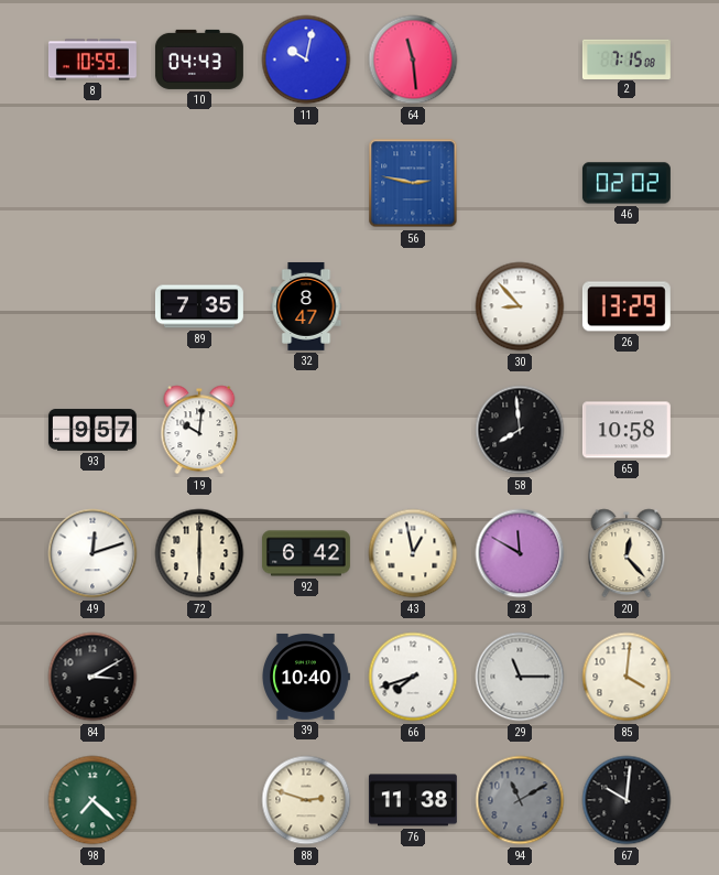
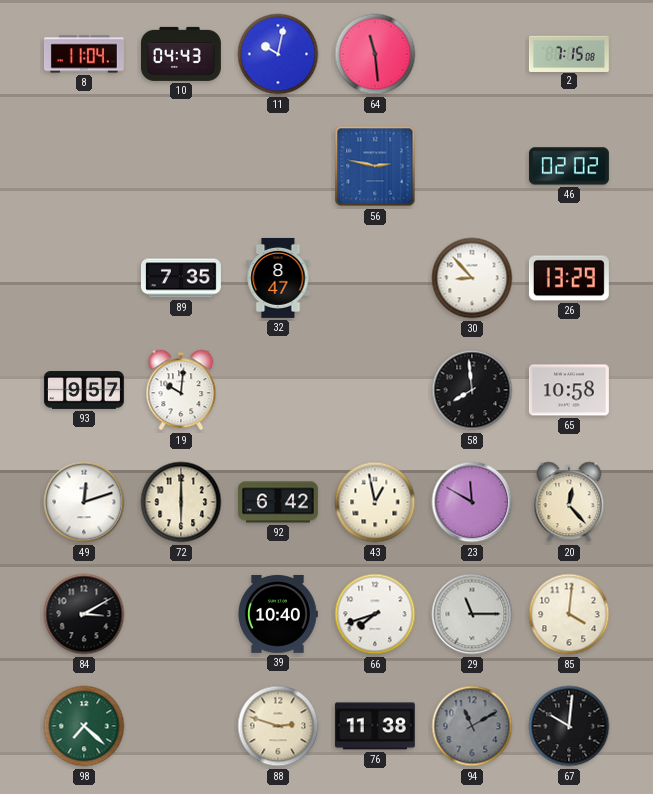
8: 10:59 -> 11:04
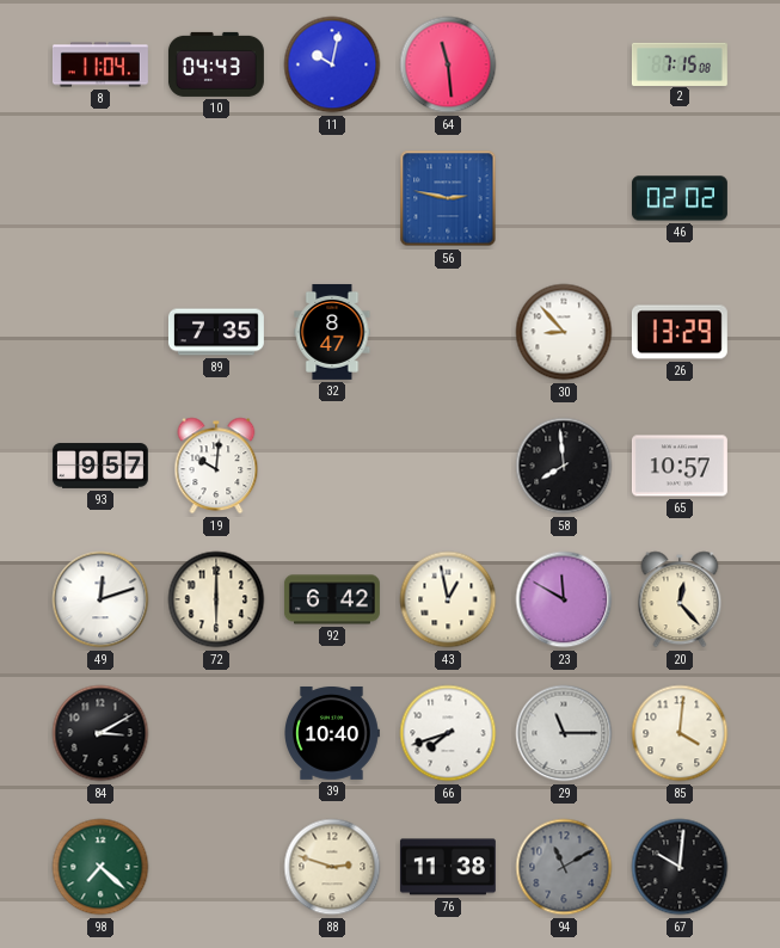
65: 10:58 -> 10:57
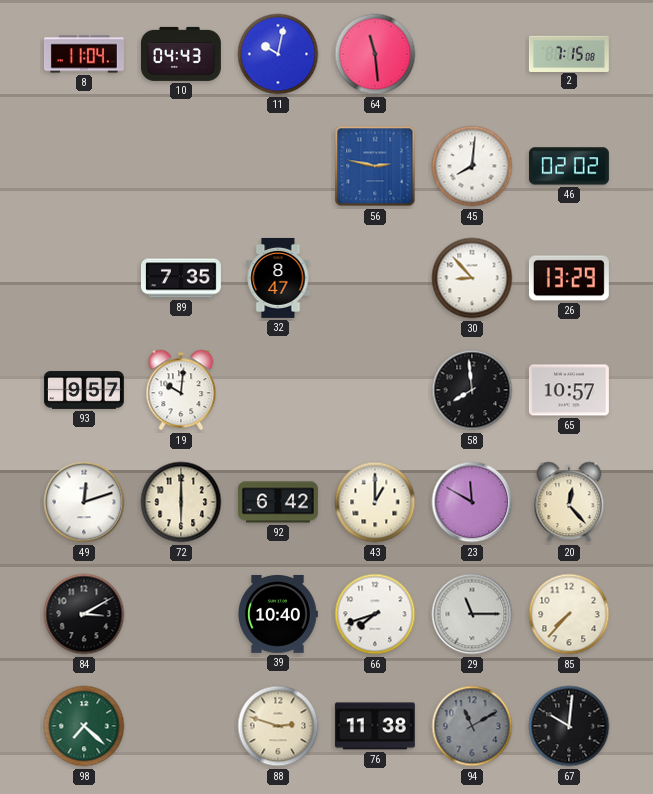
45: none -> 8:01
43: 12:58 -> 1:00
85: 4:01 -> 7:37
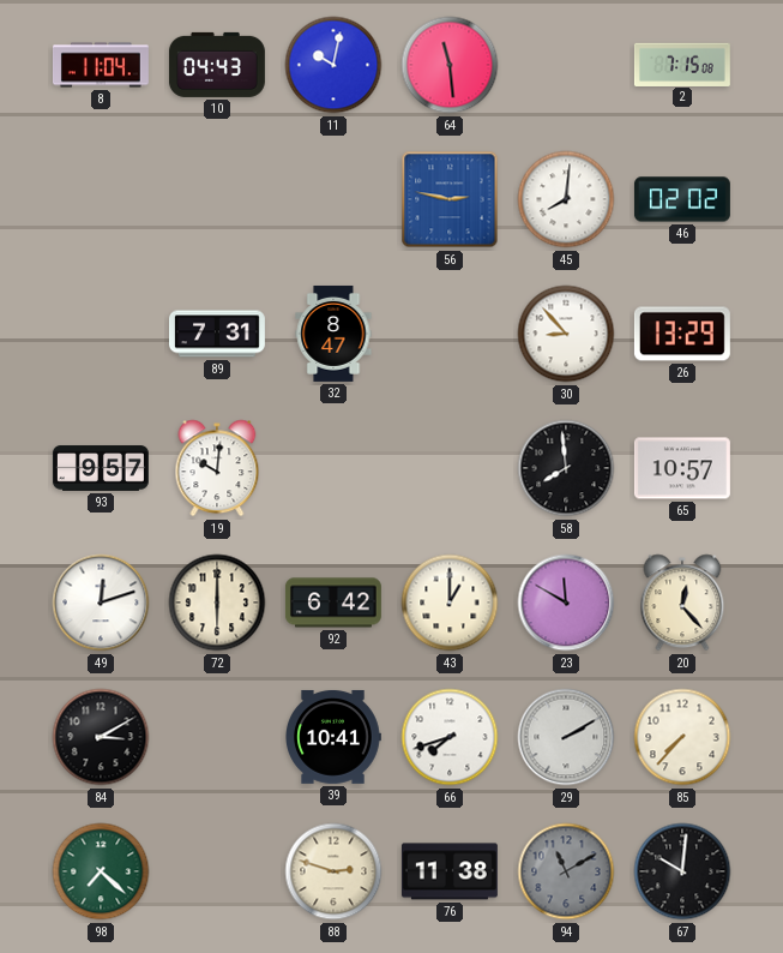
89: 7:35 -> 7:31
39: 10:40 -> 10:41
29: 11:15 -> 2:10
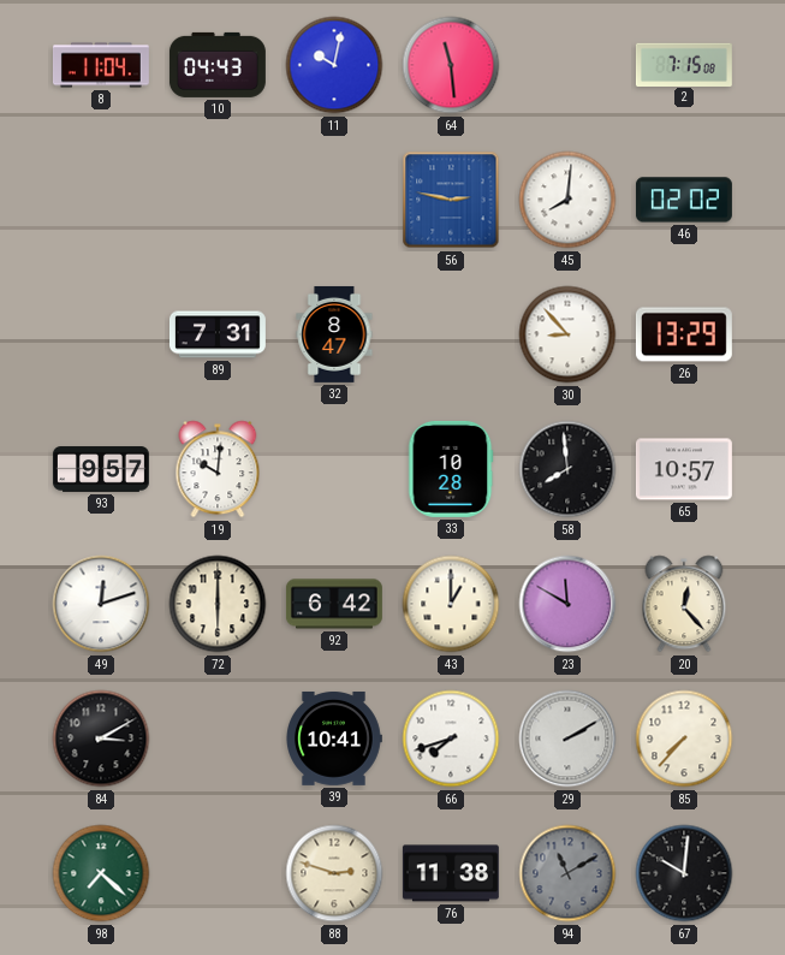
33: none -> 10:28
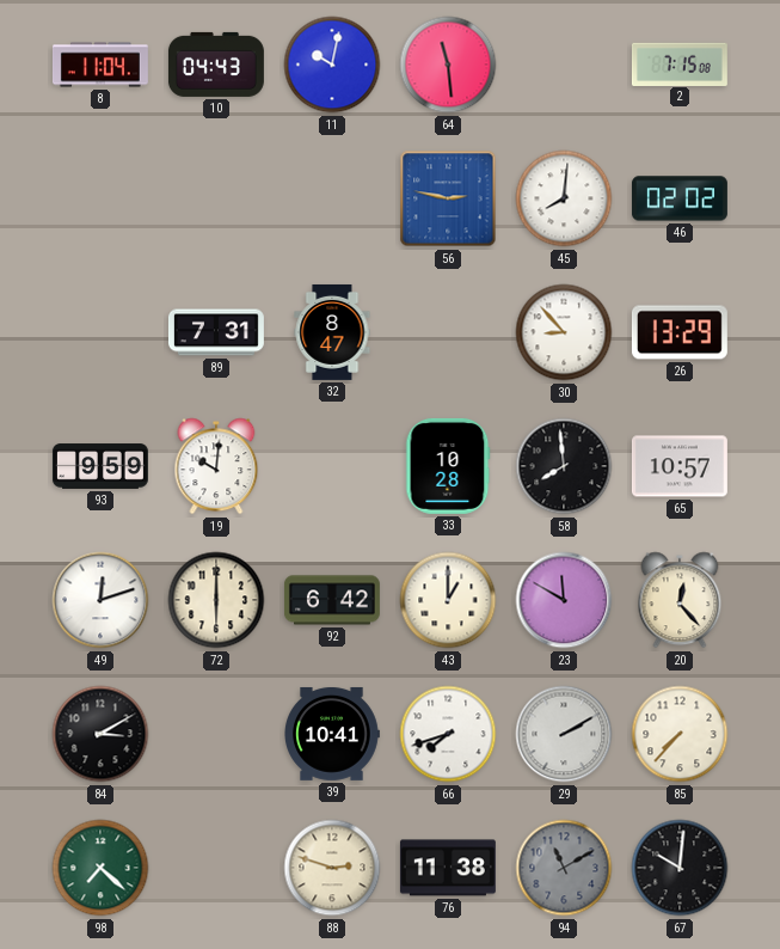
93: 9:57 -> 9:59
